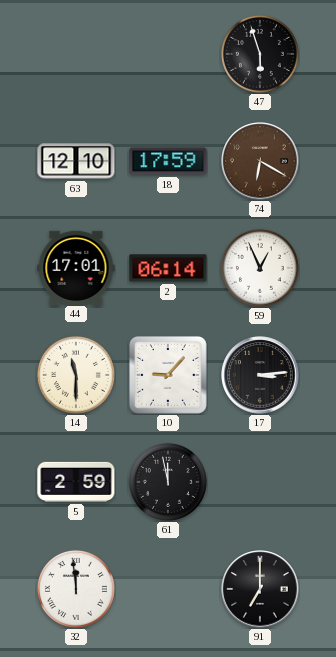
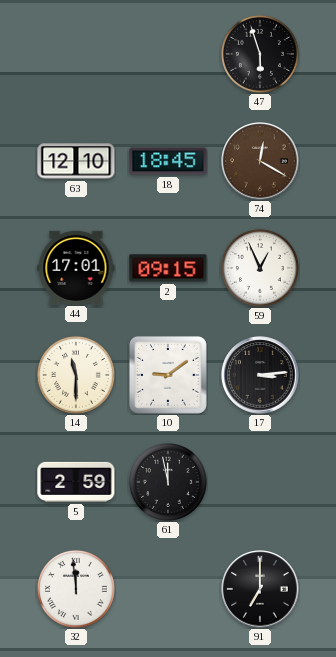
18: 17:59 -> 18:45
74: 6:20 -> 12:20
2: 06:14 -> 09:15
10: 9:07 -> 9:09
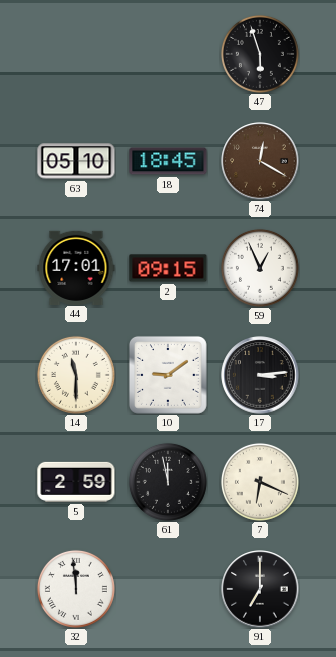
63: 12:10 -> 05:10
7: none -> 6:19
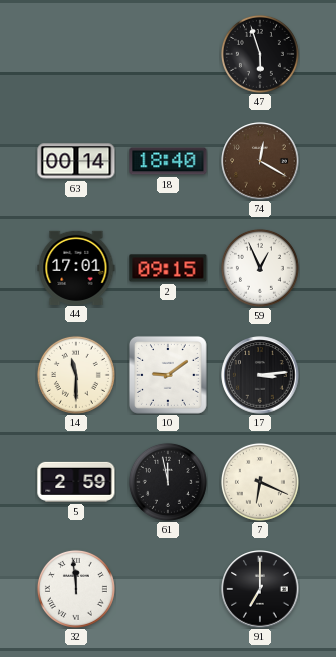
63: 05:10 -> 00:14
18: 18:45 -> 18:40
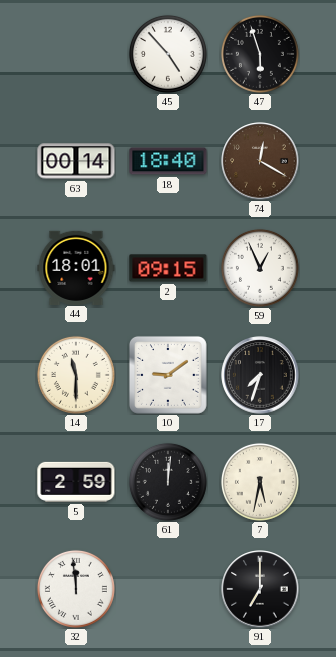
45: none -> 4:53
44: 17:01 -> 18:01
17: 3:14 -> 7:33
61: 11:58 -> 12:01
7: 6:19 -> 5:32
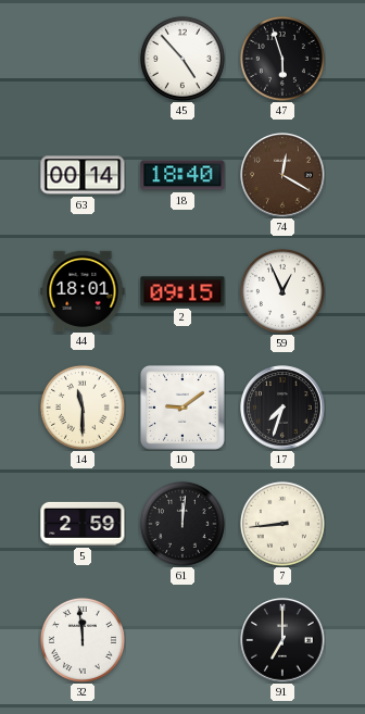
7: 5:32 -> 8:44
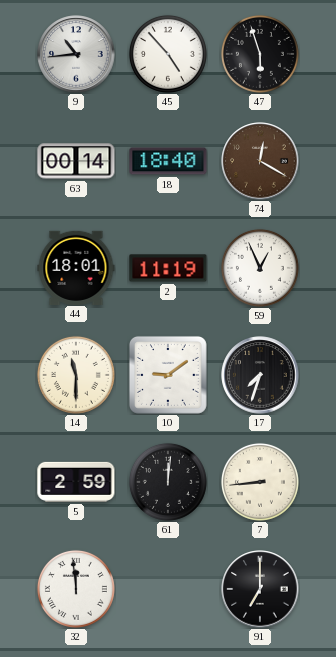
9: none -> 10:44
2: 09:15 -> 11:19
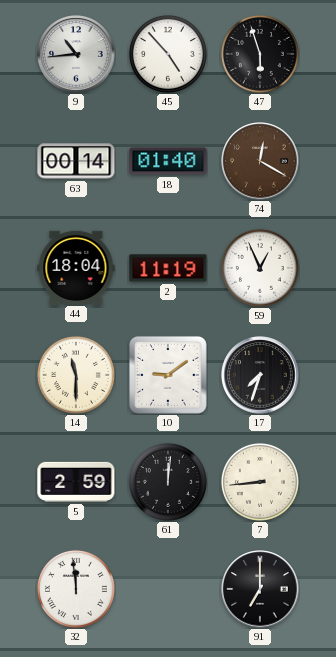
18: 18:40 -> 01:40
44: 18:01 -> 18:04
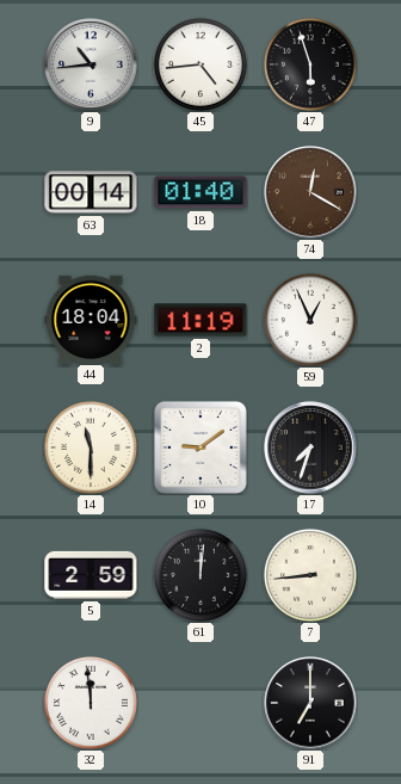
45: 4:53 -> 4:44
